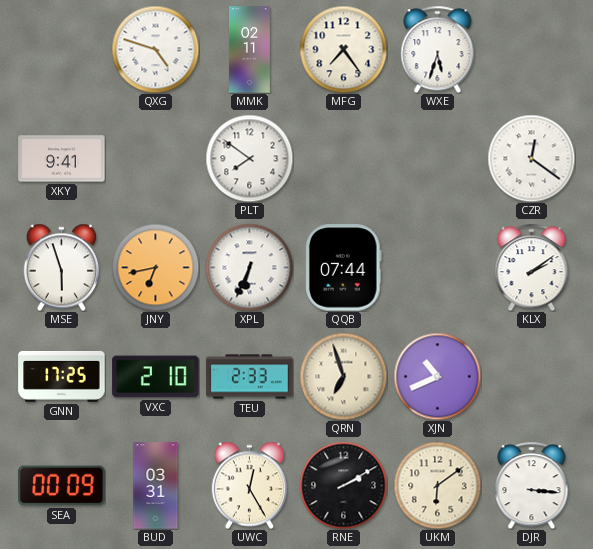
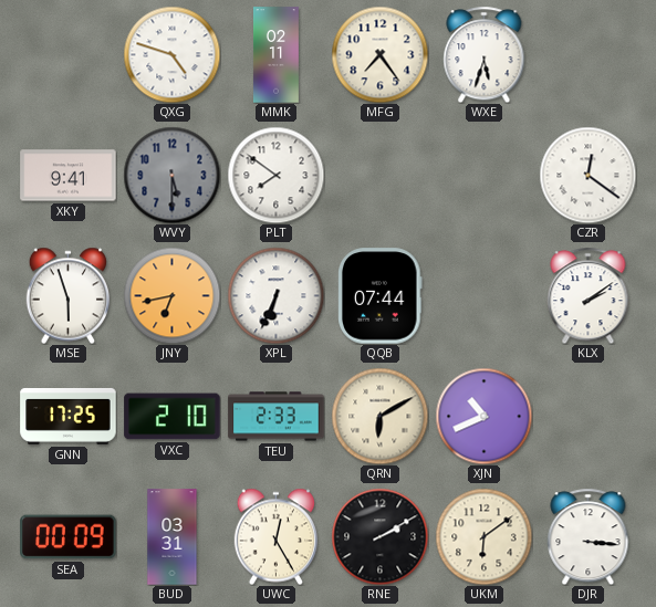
WVY: none -> 5:30
QRN: 6:57 -> 6:10
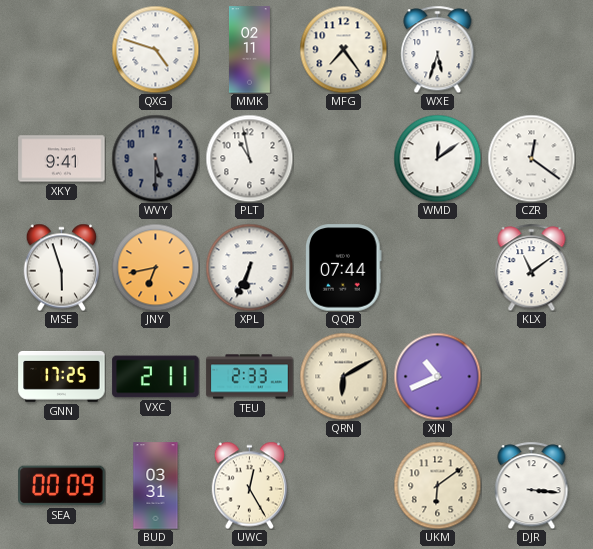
PLT: 7:51 -> 10:58
WMD: none -> 12:09
KLX: 2:09 -> 11:09
VXC: 2:10 -> 2:11
RNE: 2:10 -> none
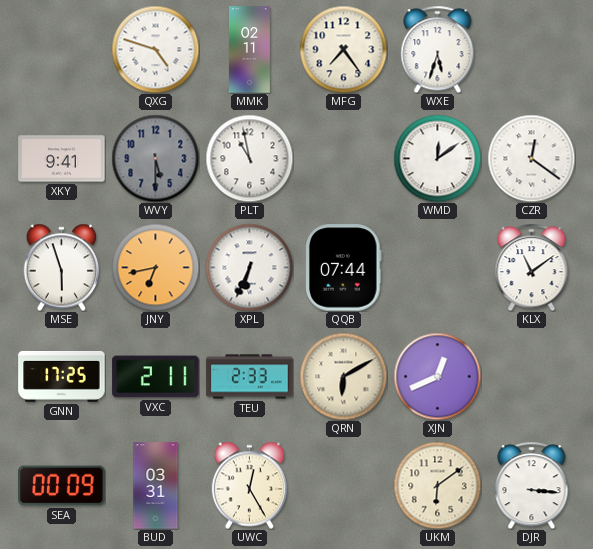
XJN: 10:41 -> 12:41
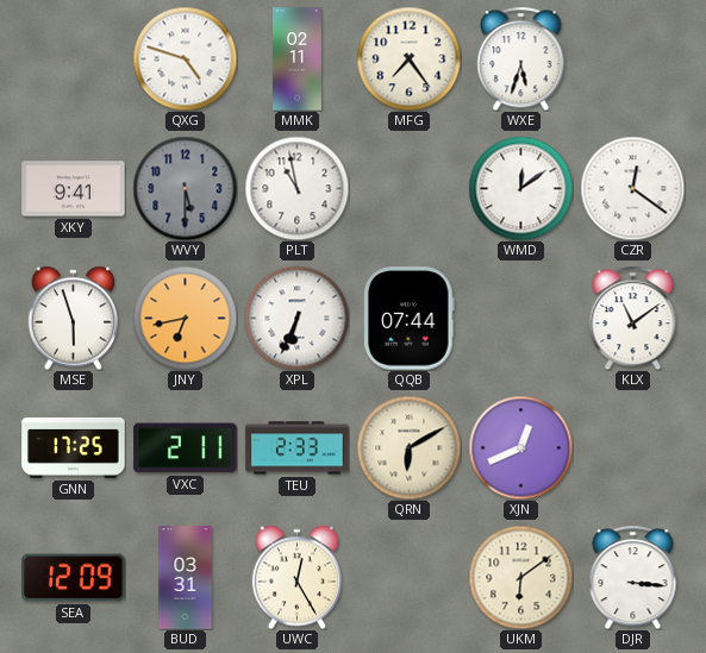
SEA: 00:09 -> 12:09
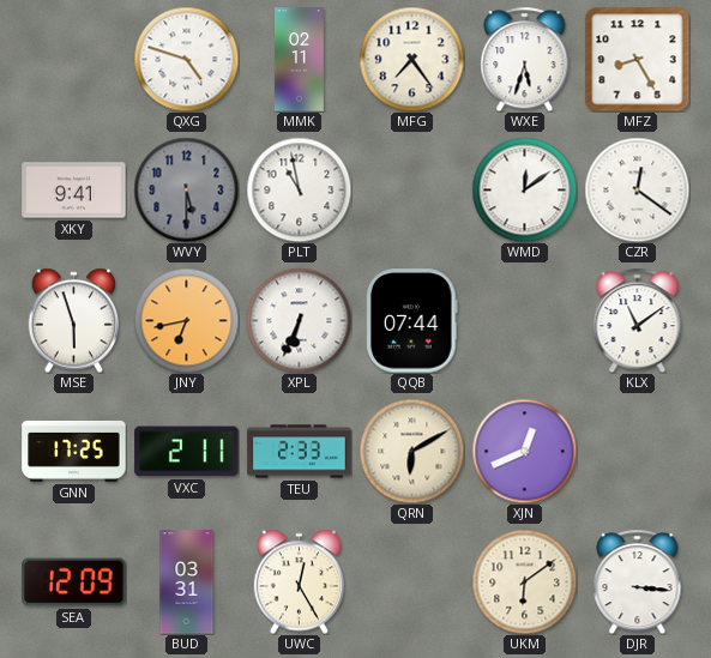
MFZ: none -> 8:25
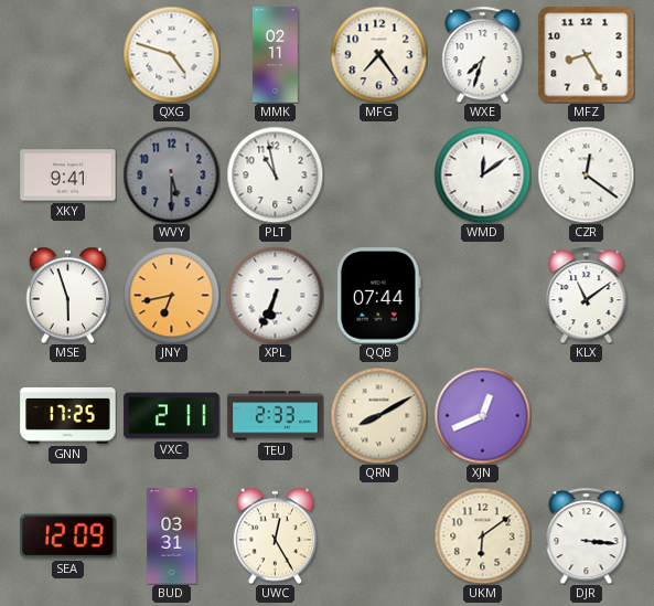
WXE: 5:33 -> 7:33
QRN: 6:10 -> 8:10
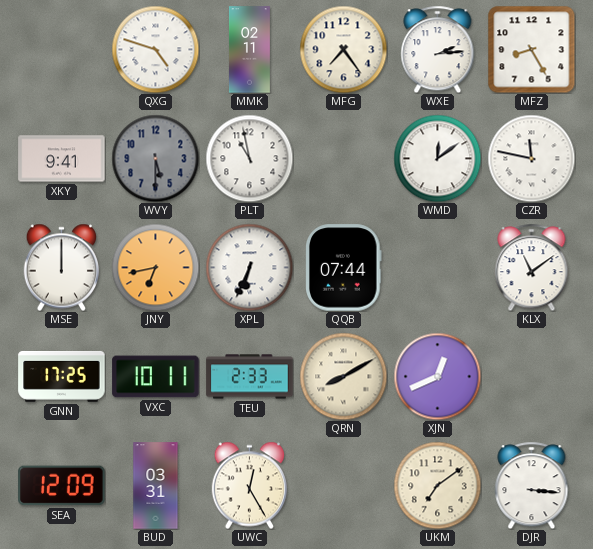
WXE: 7:33 -> 2:14
CZR: 12:21 -> 11:47
MSE: 5:57 -> 12:00
VXC: 2:11 -> 10:11
UKM: 6:09 -> 7:09
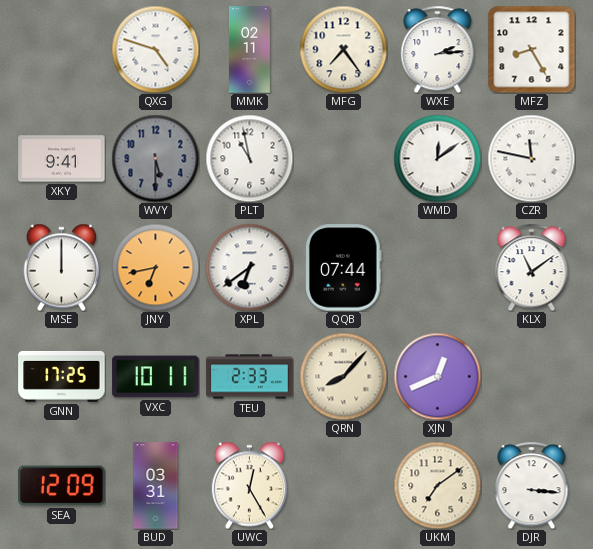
XPL: 6:34 -> 6:39
QRN: 8:10 -> 8:07
